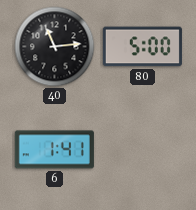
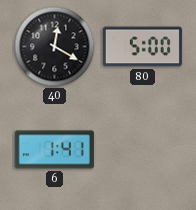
40: 11:14 -> 12:20
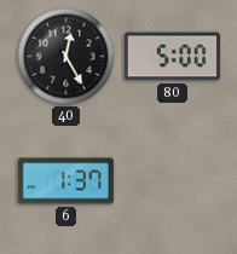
40: 12:20 -> 12:25
6: 1:41 -> 1:37
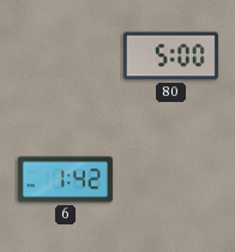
40: 12:25 -> none
6: 1:37 -> 1:42
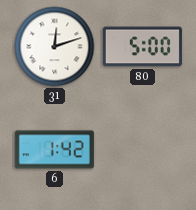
31: none -> 12:12
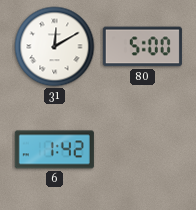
31: 12:12 -> 12:10
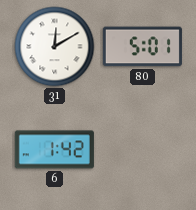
80: 5:00 -> 5:01
